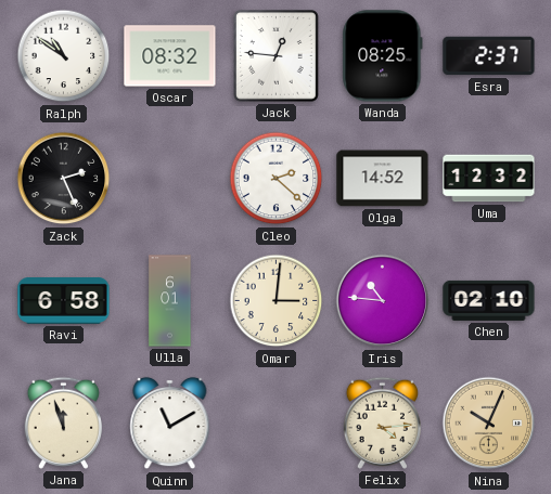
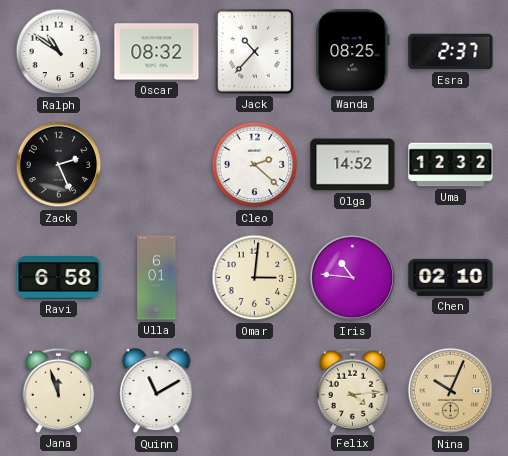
Jack: 12:46 -> 10:37
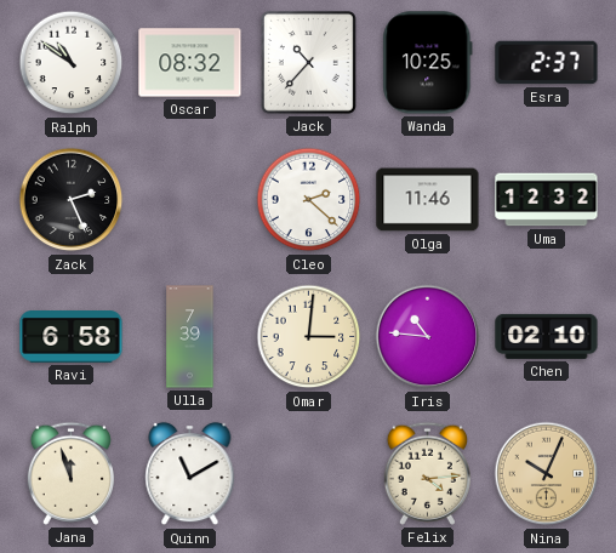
Wanda: 08:25 -> 10:25
Olga: 14:52 -> 11:46
Ulla: 6:01 -> 7:39
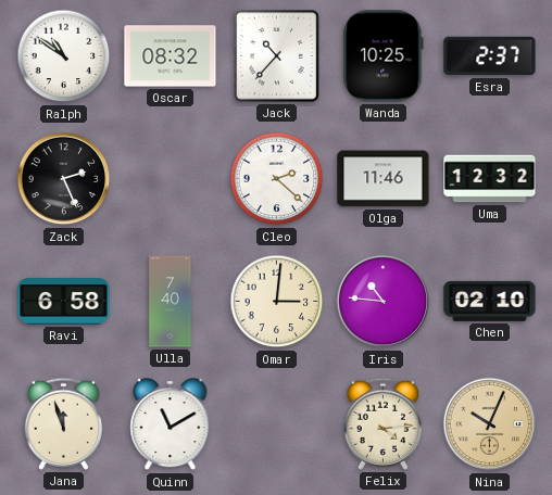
Ulla: 7:39 -> 7:40
